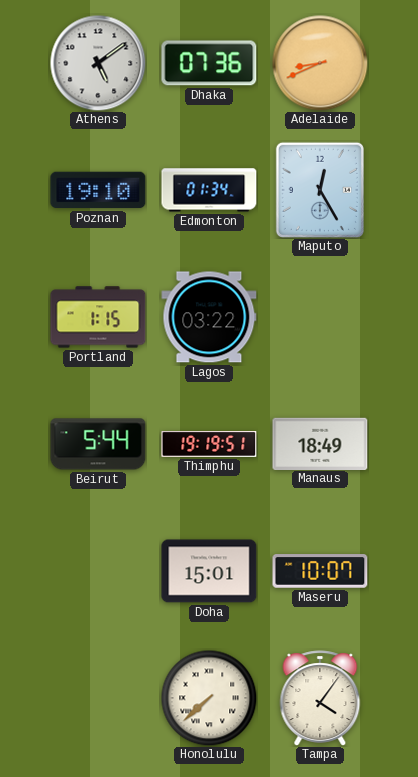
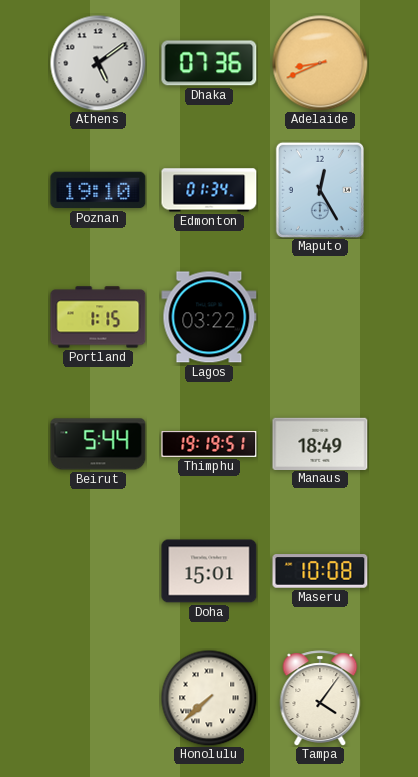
Maseru: 10:07 -> 10:08
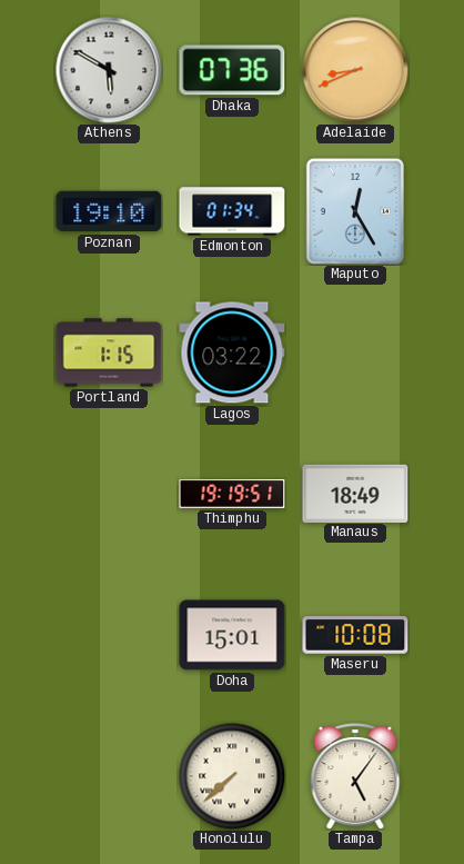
Athens: 5:09 -> 5:50
Beirut: 5:44 -> none
Tampa: 4:06 -> 5:06
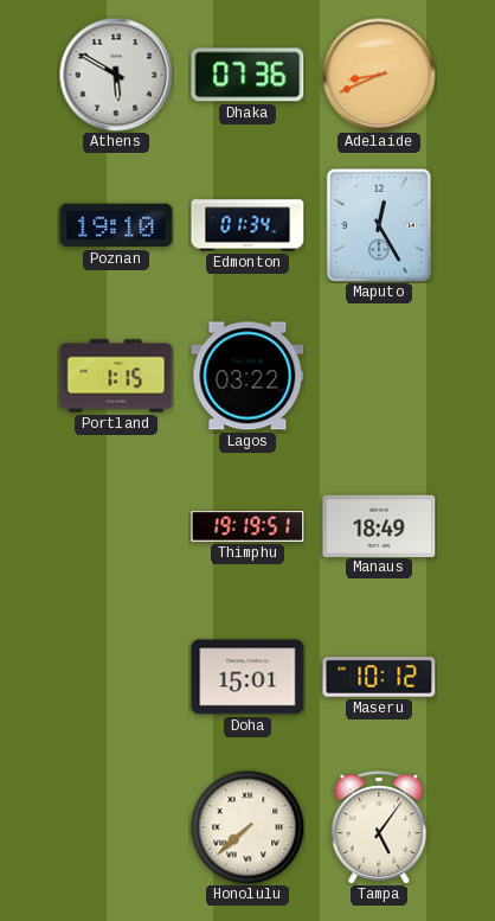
Maseru: 10:08 -> 10:12
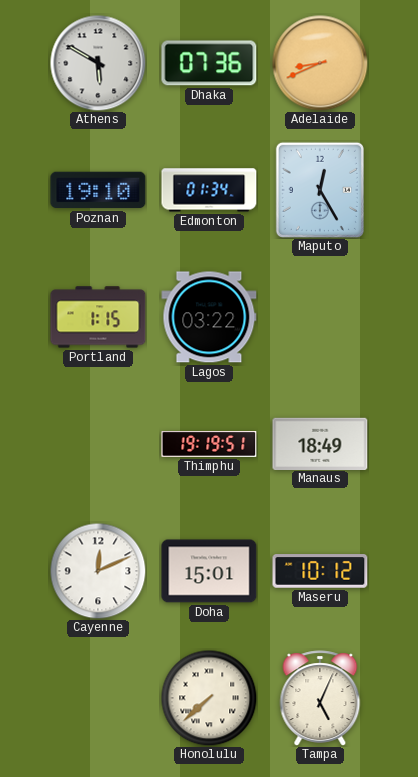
Cayenne: none -> 12:11
Tampa: 5:06 -> 5:04
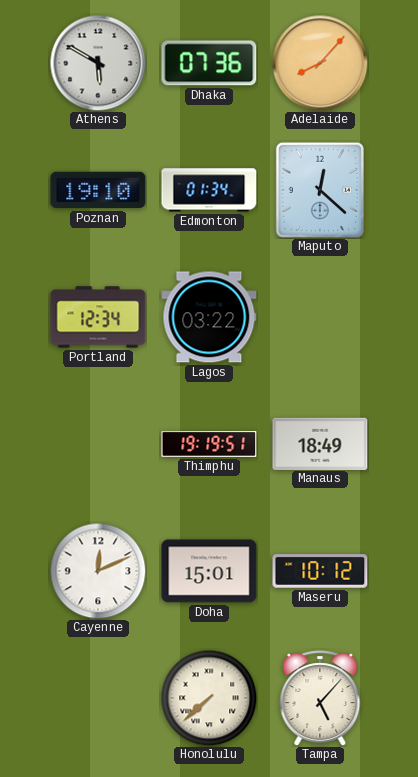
Adelaide: 8:41 -> 8:07
Maputo: 12:25 -> 12:22
Portland: 1:15 -> 12:34
Tampa: 5:04 -> 5:07
